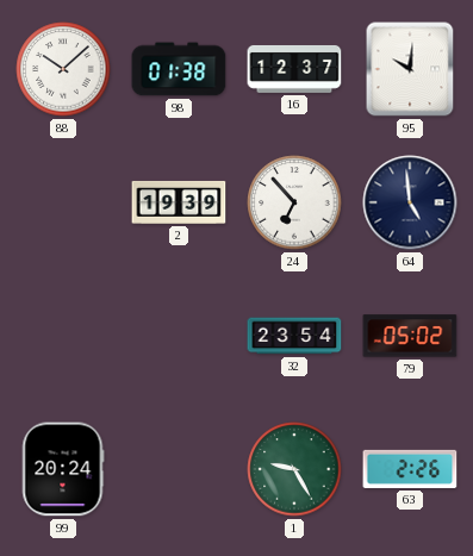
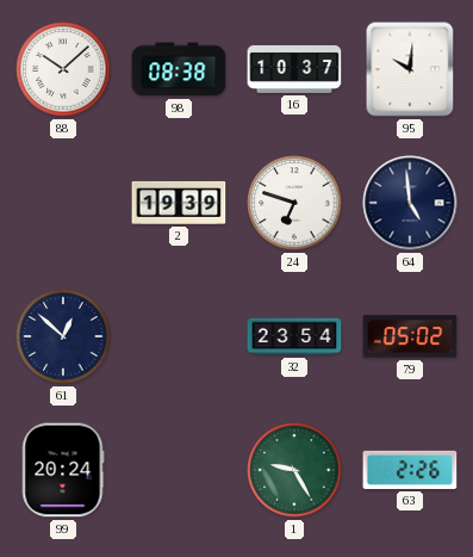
98: 01:38 -> 08:38
16: 12:37 -> 10:37
24: 6:53 -> 6:48
61: none -> 12:52
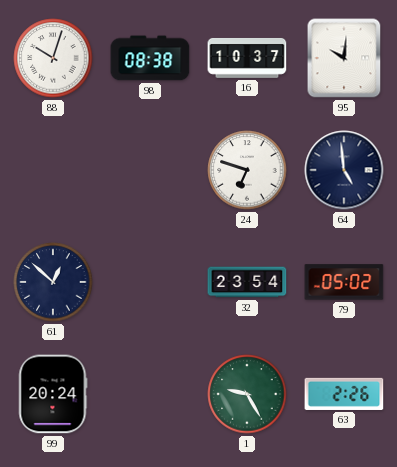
88: 10:08 -> 10:03
2: 19:39 -> none
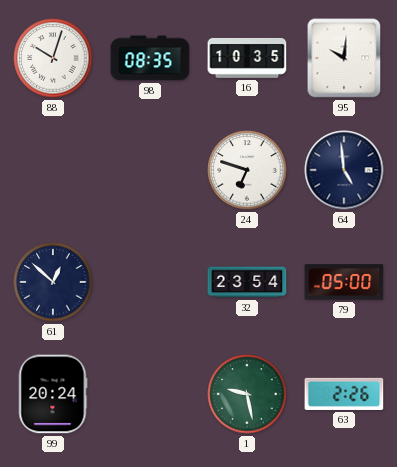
98: 08:38 -> 08:35
16: 10:37 -> 10:35
79: 05:02 -> 05:00
1: 9:25 -> 9:28
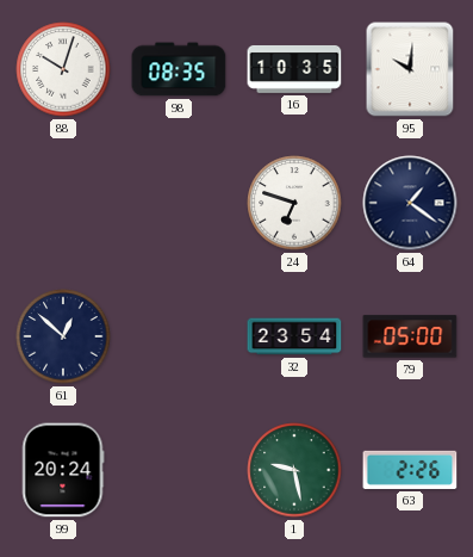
64: 4:59 -> 1:21
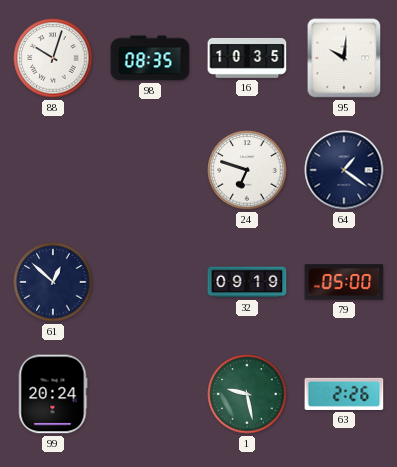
32: 23:54 -> 09:19
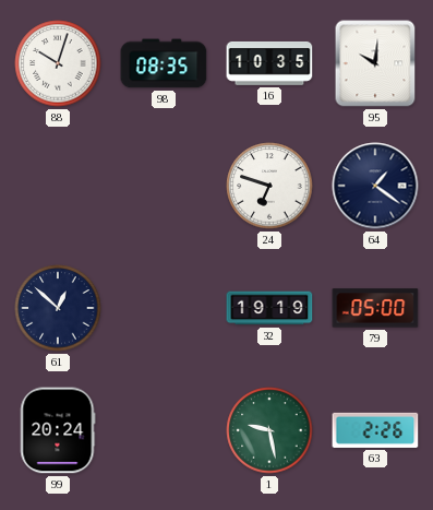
32: 09:19 -> 19:19
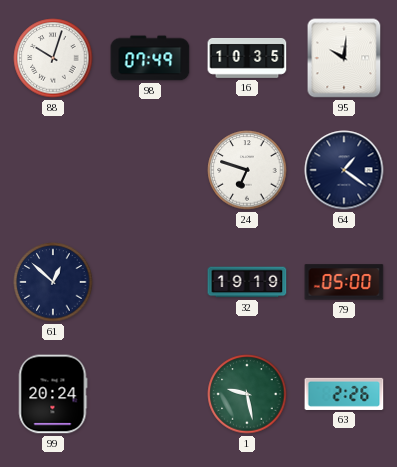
98: 08:35 -> 07:49
